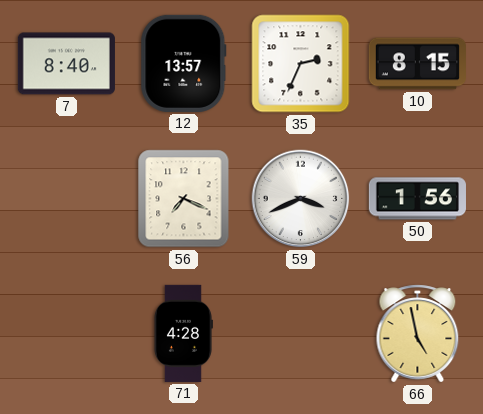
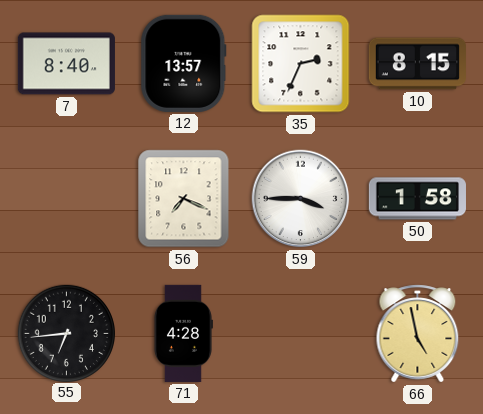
59: 3:41 -> 3:45
50: 1:56 -> 1:58
55: none -> 6:44
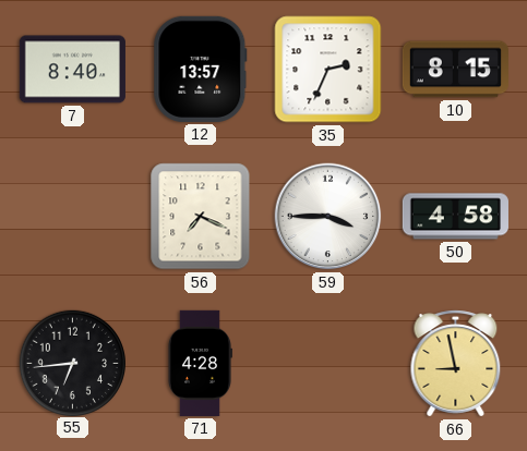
50: 1:58 -> 4:58
66: 4:58 -> 8:58
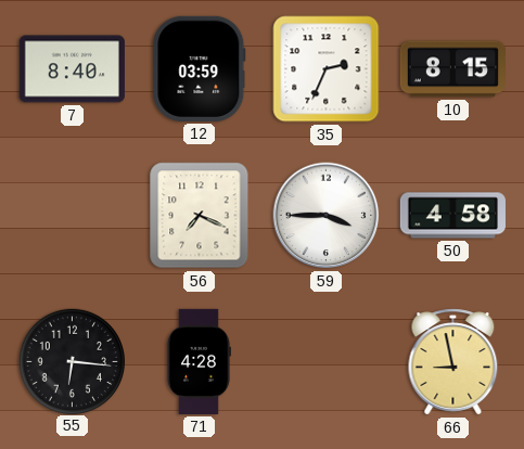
12: 13:57 -> 03:59
55: 6:44 -> 6:16
